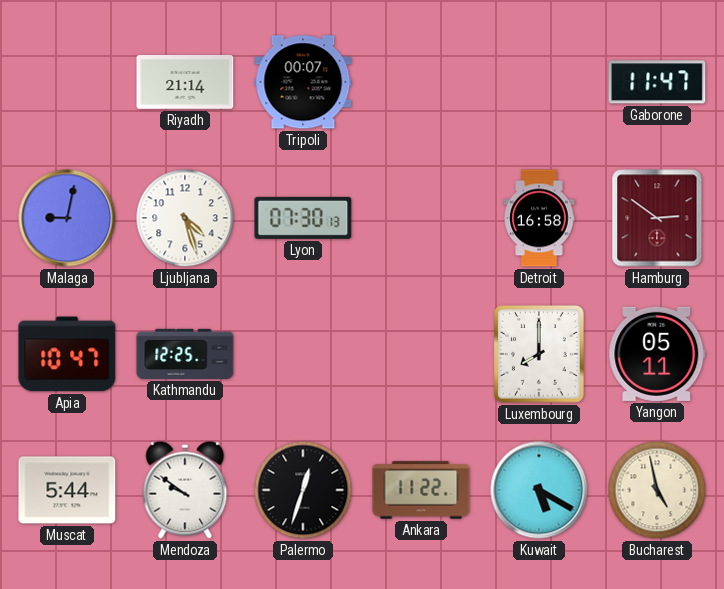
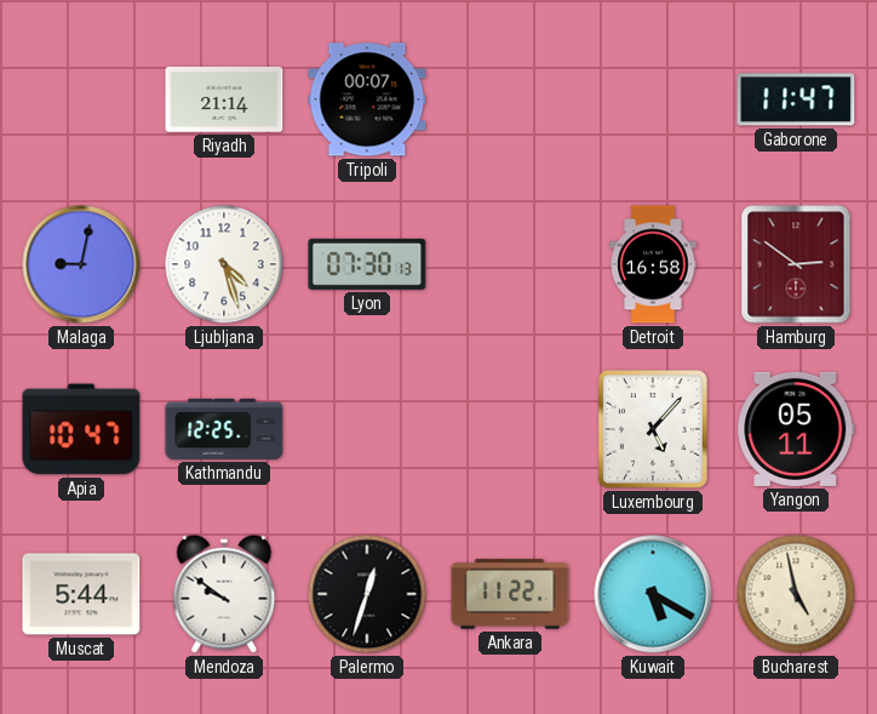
Luxembourg: 8:00 -> 5:07
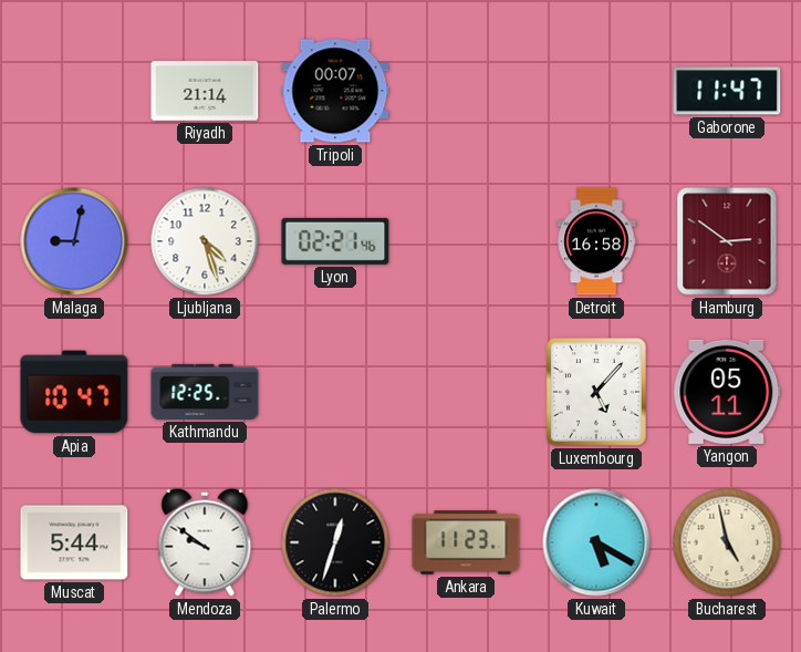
Lyon: 07:30 -> 02:21
Ankara: 11:22 -> 11:23
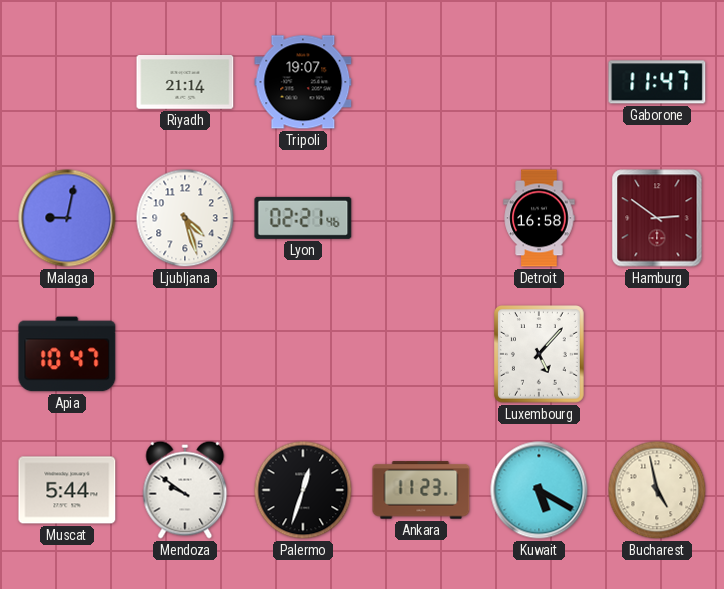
Tripoli: 00:07 -> 19:07
Kathmandu: 12:25 -> none
Yangon: 05:11 -> none
